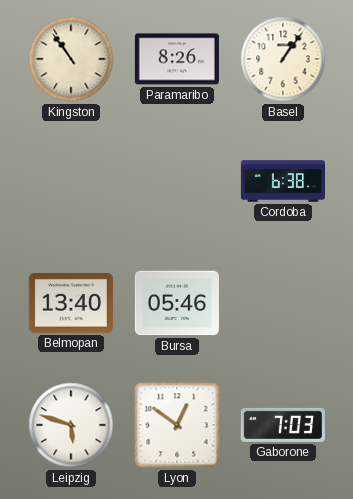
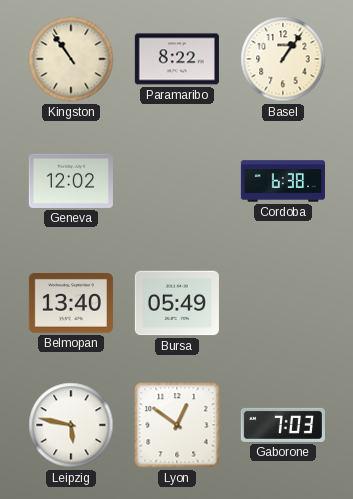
Paramaribo: 8:26 -> 8:22
Geneva: none -> 12:02
Bursa: 05:46 -> 05:49
Leipzig: 5:48 -> 5:47
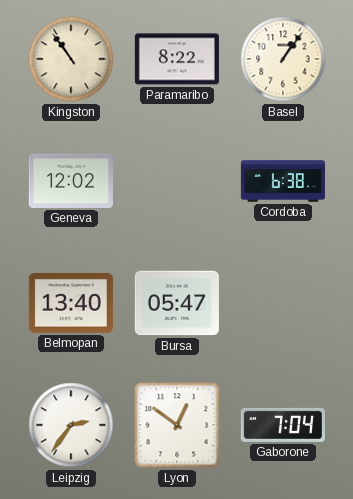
Bursa: 05:49 -> 05:47
Leipzig: 5:47 -> 2:36
Gaborone: 7:03 -> 7:04
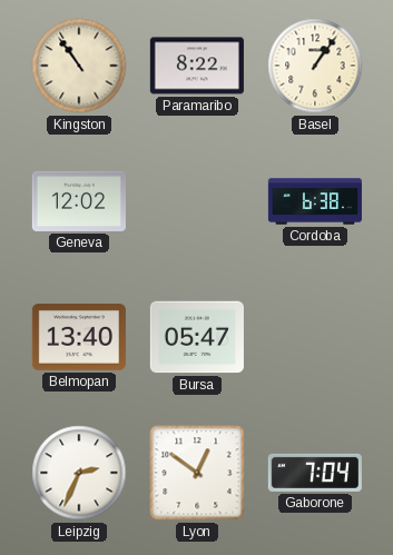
Leipzig: 2:36 -> 2:34
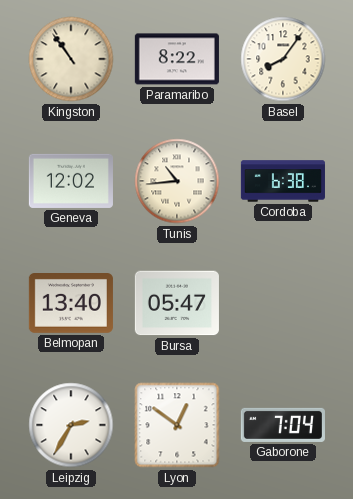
Basel: 1:06 -> 8:06
Tunis: none -> 10:44
Leipzig: 2:34 -> 2:35
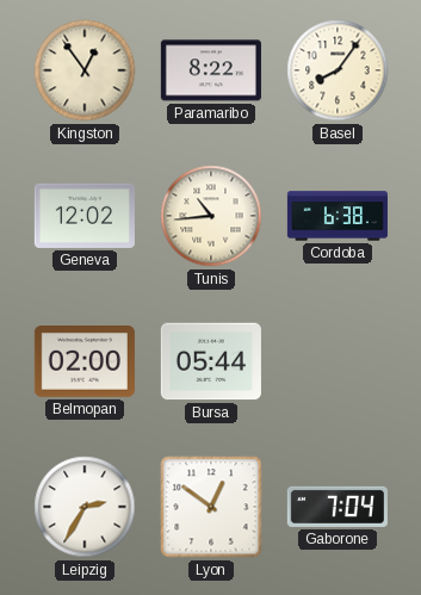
Kingston: 10:54 -> 12:54
Belmopan: 13:40 -> 02:00
Bursa: 05:47 -> 05:44
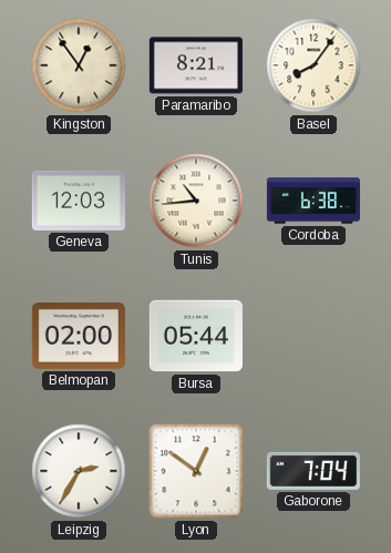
Paramaribo: 8:22 -> 8:21
Geneva: 12:02 -> 12:03
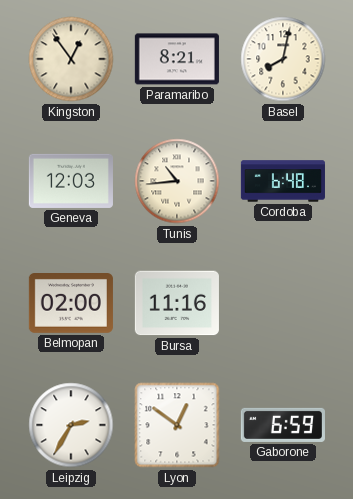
Basel: 8:06 -> 8:02
Cordoba: 6:38 -> 6:48
Bursa: 05:44 -> 11:16
Gaborone: 7:04 -> 6:59
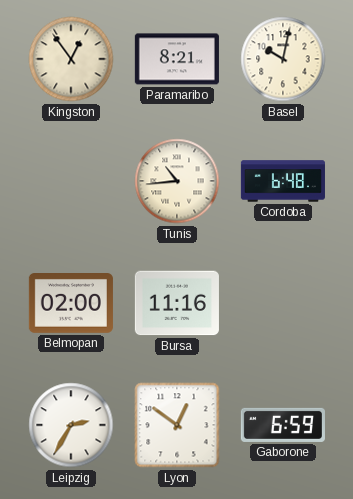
Basel: 8:02 -> 10:02
Geneva: 12:03 -> none
